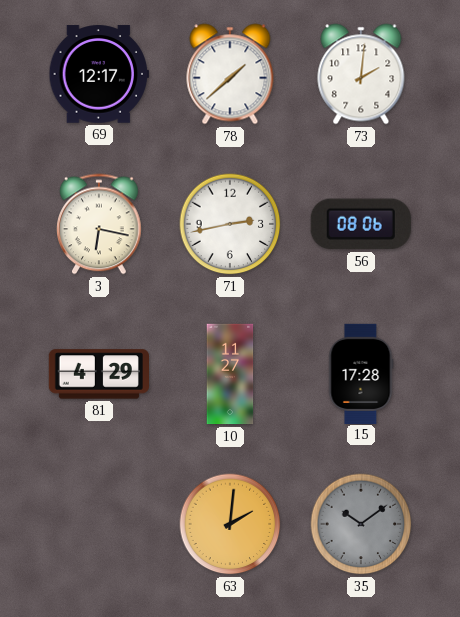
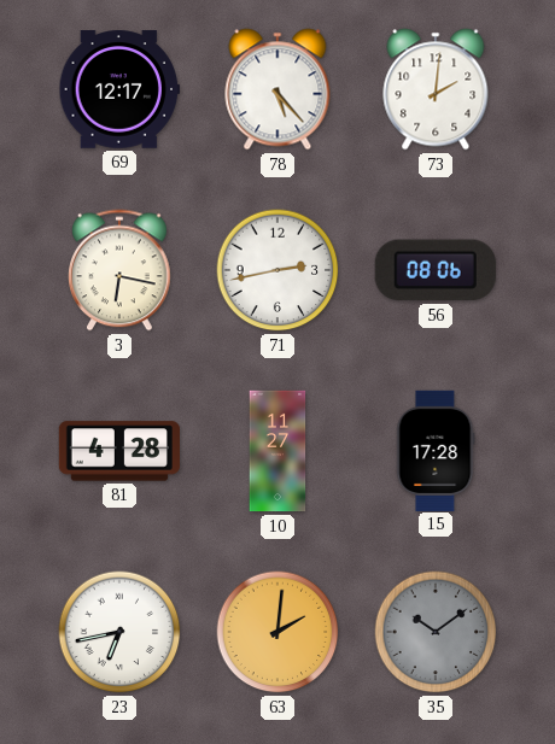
78: 1:38 -> 5:23
81: 4:29 -> 4:28
23: none -> 6:43
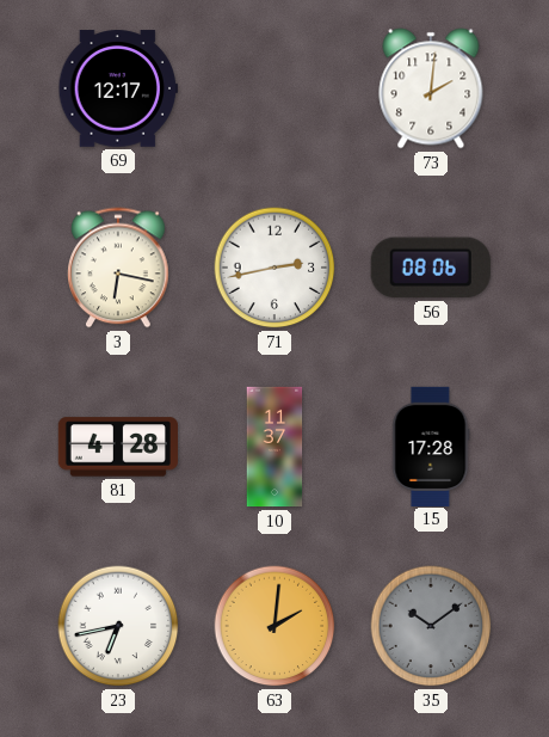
78: 5:23 -> none
10: 11:27 -> 11:37
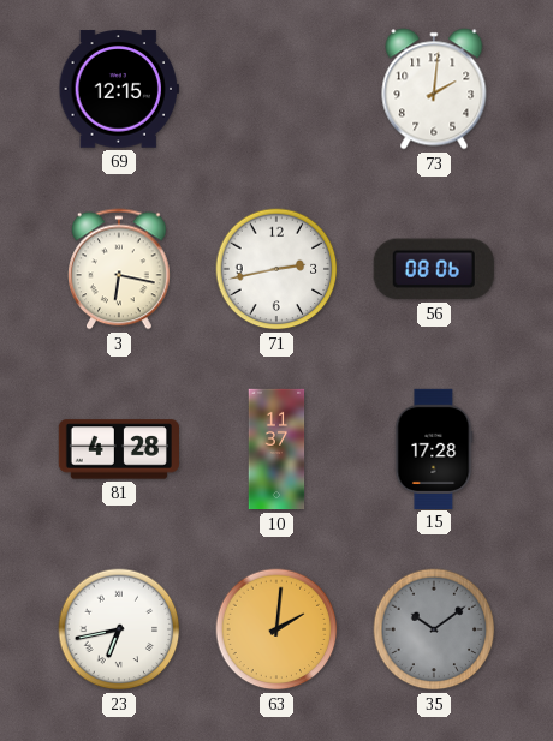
69: 12:17 -> 12:15
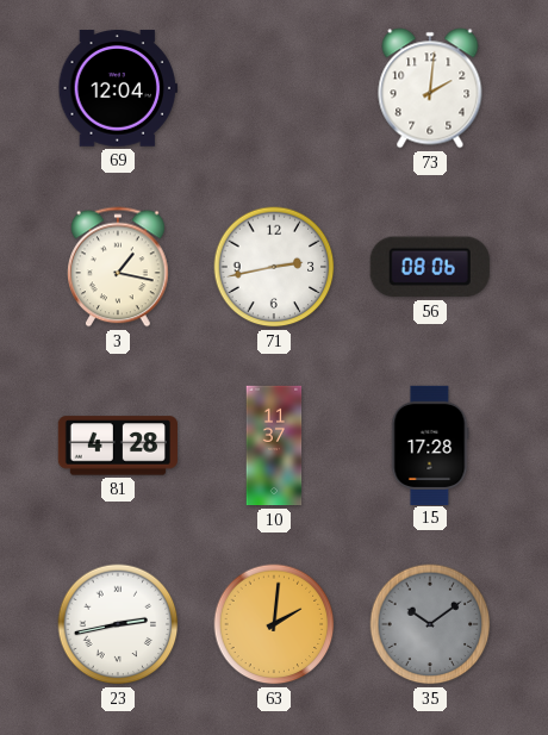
69: 12:15 -> 12:04
3: 6:17 -> 1:17
23: 6:43 -> 2:43
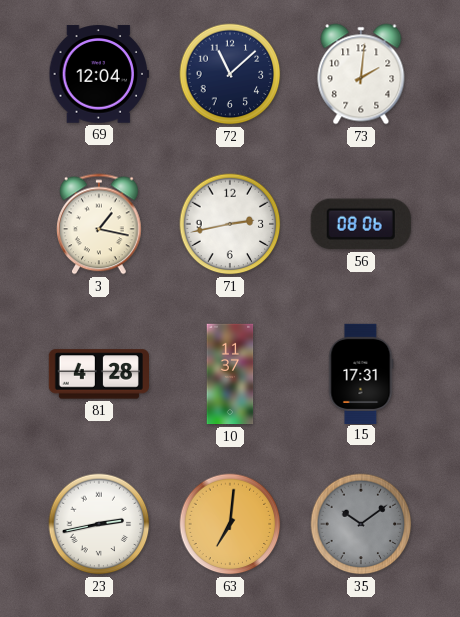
72: none -> 11:08
15: 17:28 -> 17:31
63: 2:01 -> 7:01
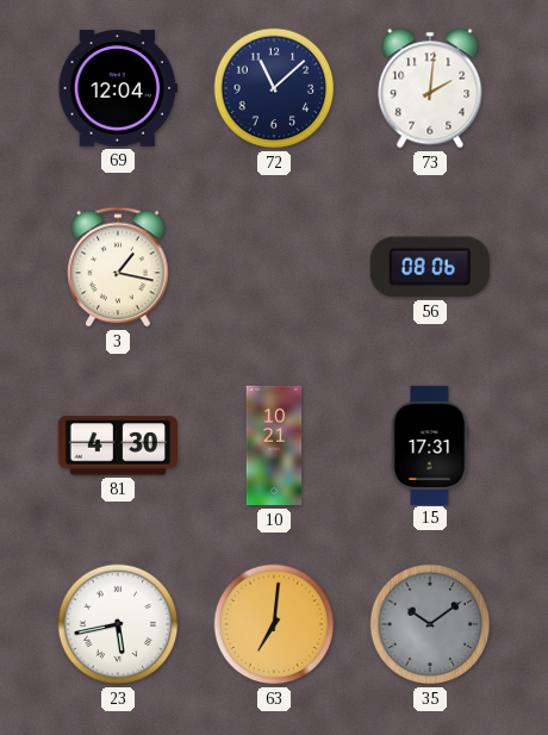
71: 2:43 -> none
81: 4:28 -> 4:30
10: 11:37 -> 10:21
23: 2:43 -> 5:43
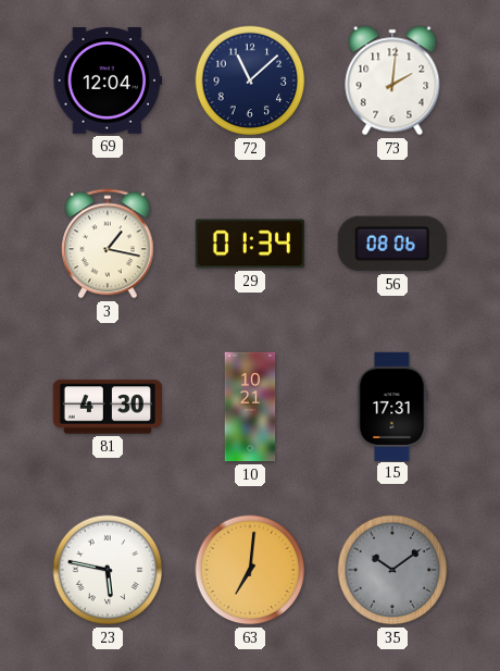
29: none -> 01:34
23: 5:43 -> 5:47
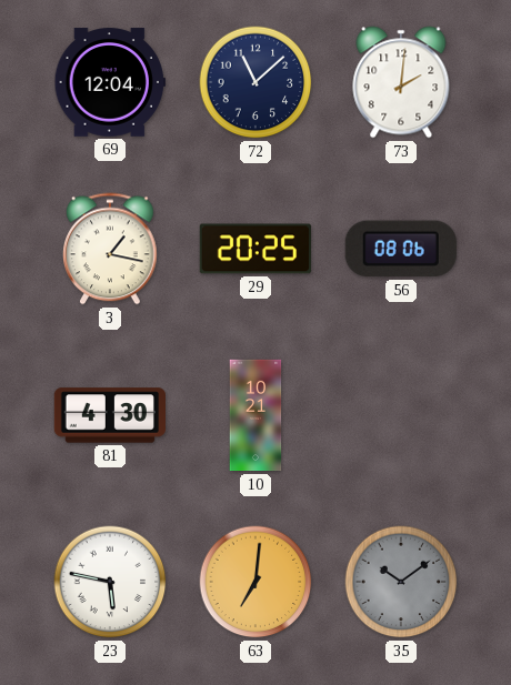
29: 01:34 -> 20:25
15: 17:31 -> none
